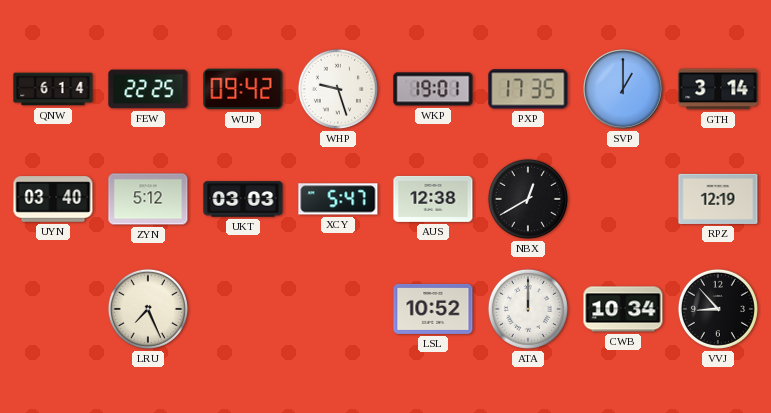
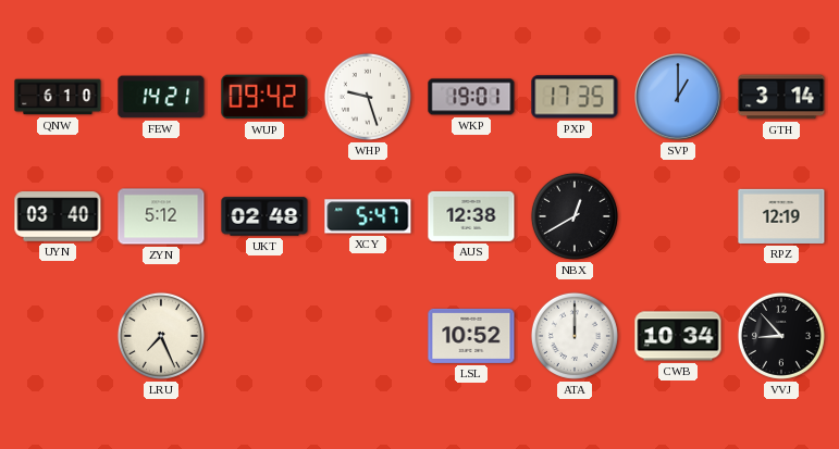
QNW: 6:14 -> 6:10
FEW: 22:25 -> 14:21
UKT: 03:03 -> 02:48
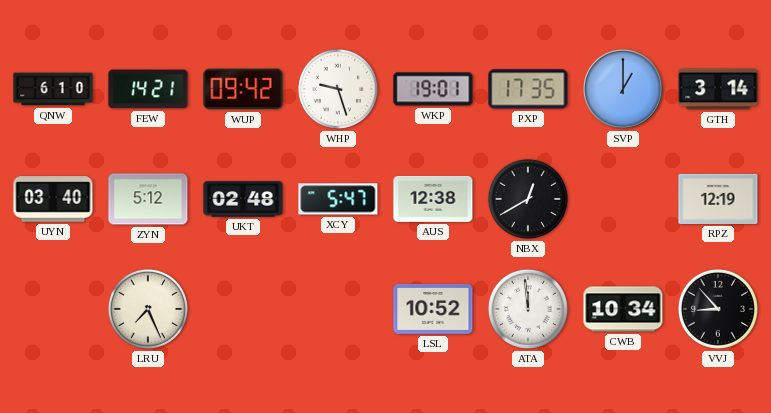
ATA: 12:00 -> 11:59
